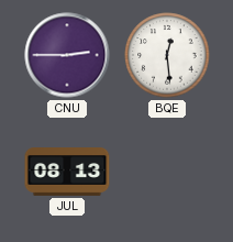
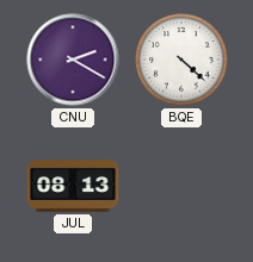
CNU: 2:45 -> 2:20
BQE: 12:29 -> 4:22
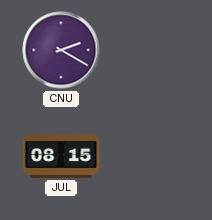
BQE: 4:22 -> none
JUL: 08:13 -> 08:15
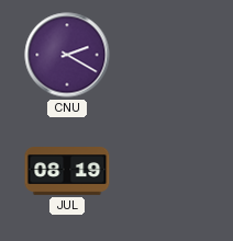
JUL: 08:15 -> 08:19
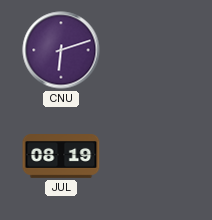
CNU: 2:20 -> 6:12
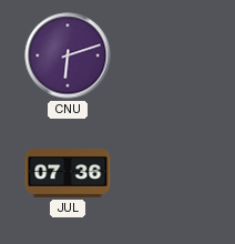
JUL: 08:19 -> 07:36
